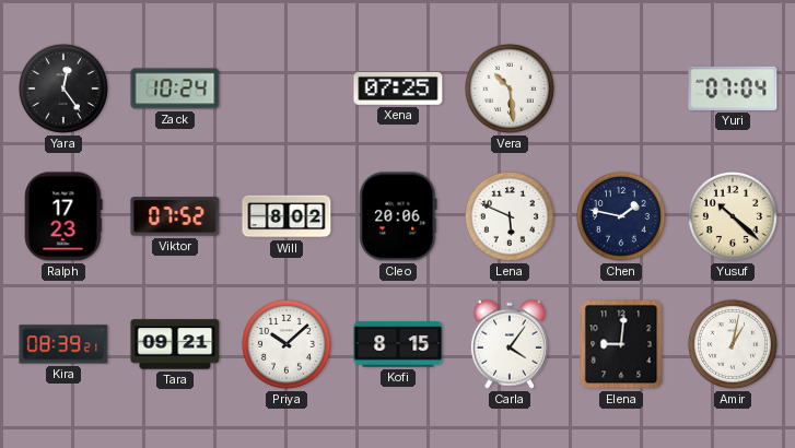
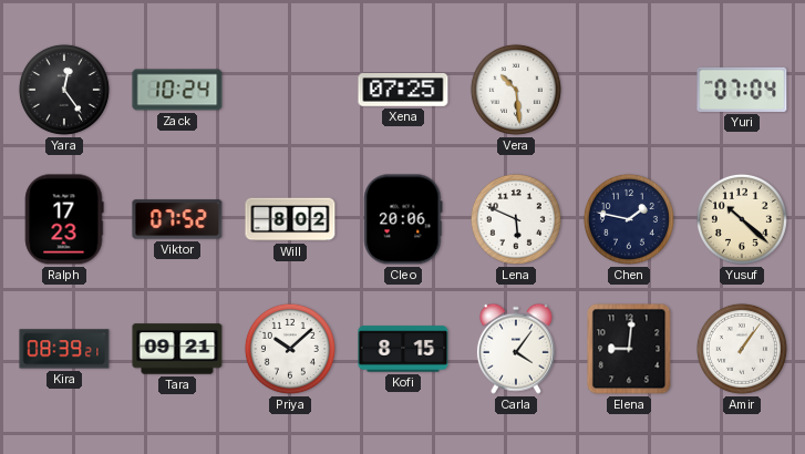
Amir: 1:02 -> 1:06
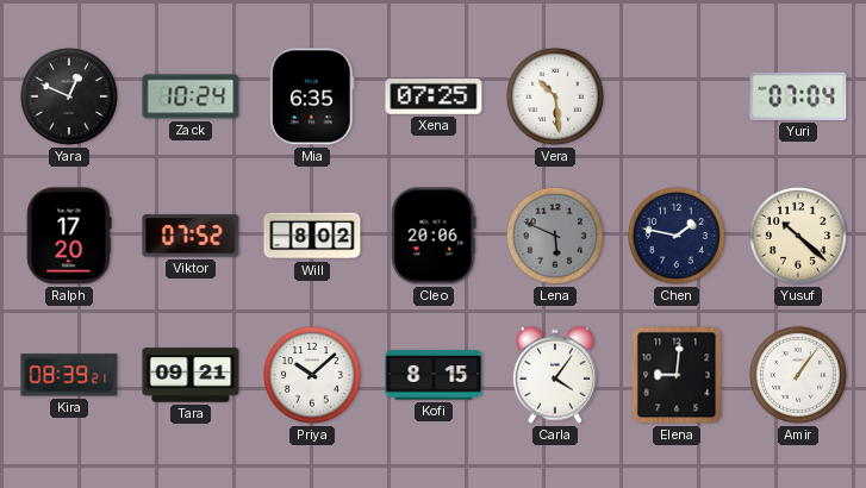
Yara: 12:24 -> 12:49
Mia: none -> 6:35
Ralph: 17:23 -> 17:20
Lena dial: white -> grey
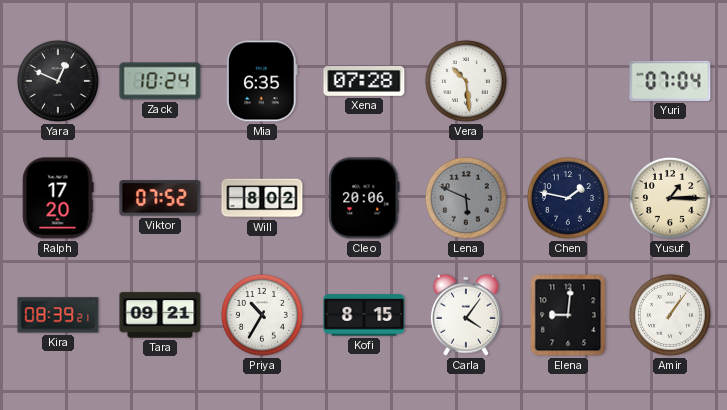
Xena: 07:25 -> 07:28
Yusuf: 10:22 -> 1:15
Priya: 10:08 -> 10:35
